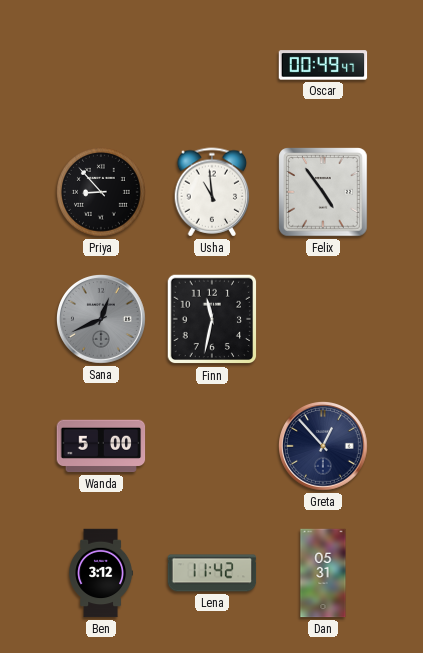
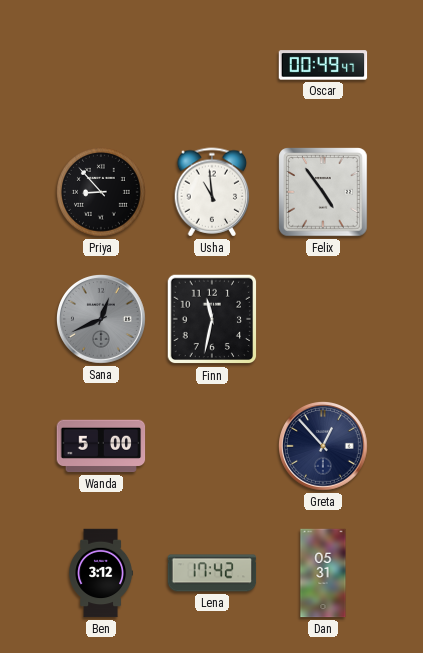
Lena: 11:42 -> 17:42
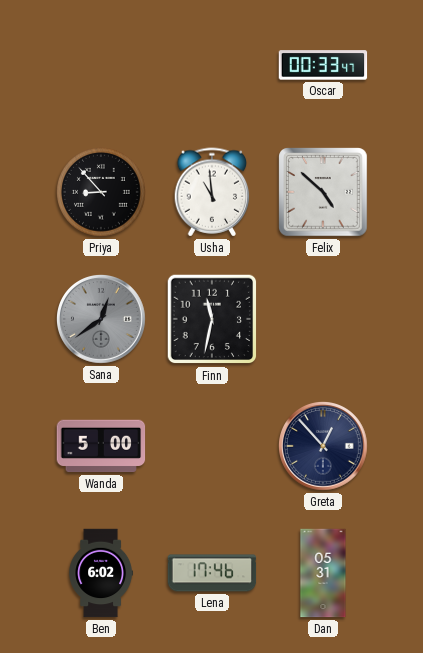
Oscar: 00:49 -> 00:33
Felix: 4:54 -> 4:52
Sana: 12:41 -> 12:39
Ben: 3:12 -> 6:02
Lena: 17:42 -> 17:46
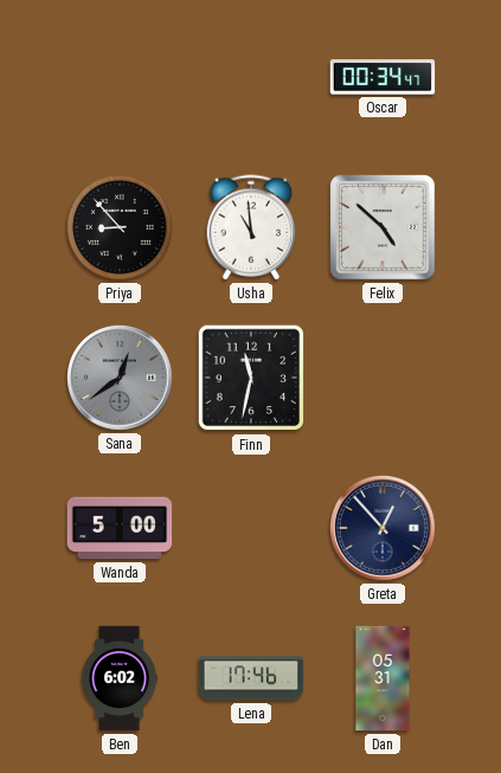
Oscar: 00:33 -> 00:34
